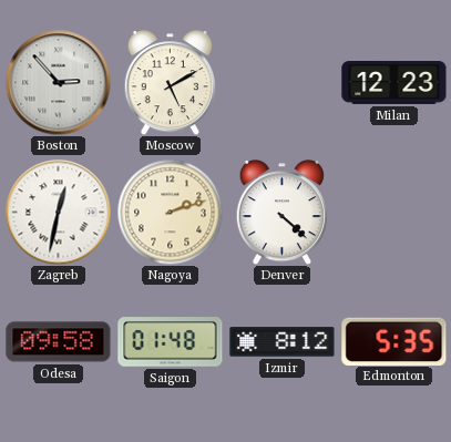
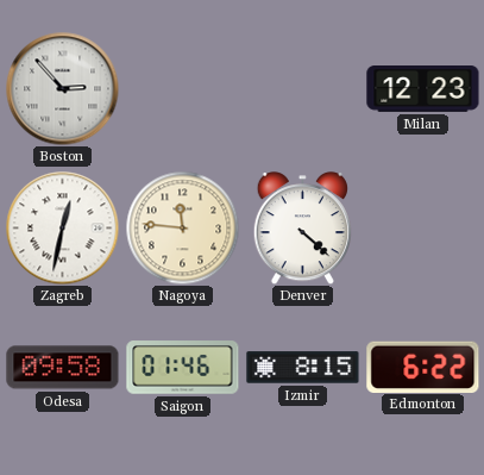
Moscow: 5:10 -> none
Nagoya: 2:12 -> 11:46
Saigon: 01:48 -> 01:46
Izmir: 8:12 -> 8:15
Edmonton: 5:35 -> 6:22
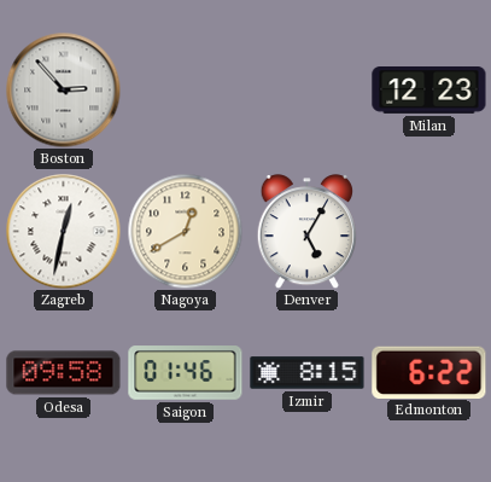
Nagoya: 11:46 -> 12:40
Denver: 4:22 -> 5:05
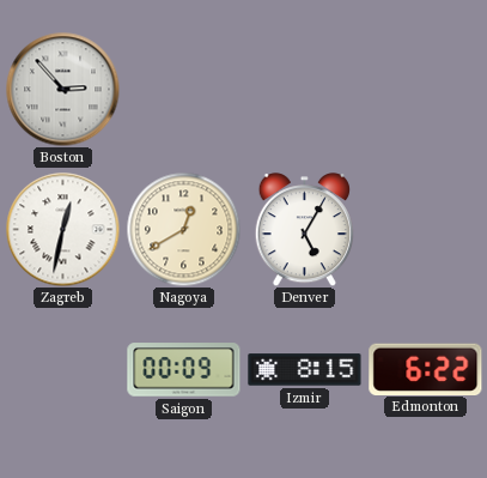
Milan: 12:23 -> none
Odesa: 09:58 -> none
Saigon: 01:46 -> 00:09
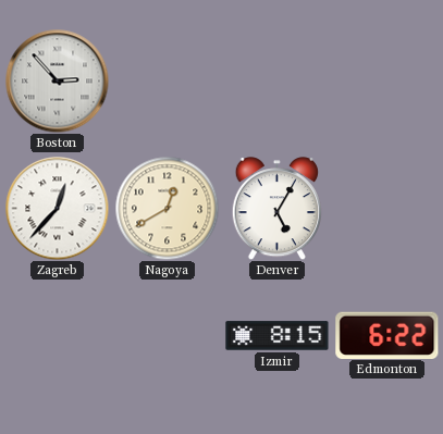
Zagreb: 12:32 -> 12:37
Saigon: 00:09 -> none
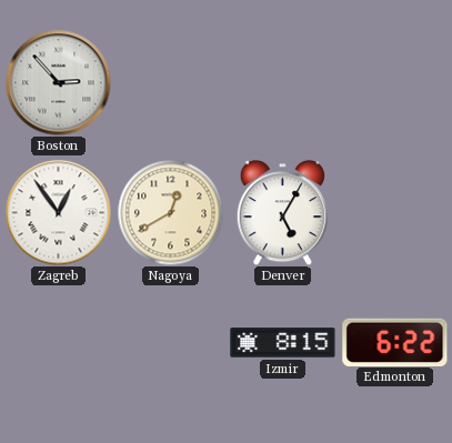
Zagreb: 12:37 -> 12:54
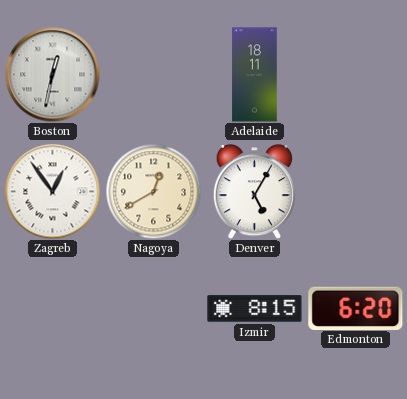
Boston: 2:53 -> 12:32
Adelaide: none -> 18:11
Edmonton: 6:22 -> 6:20
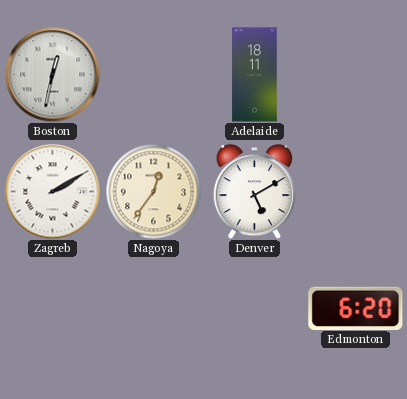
Zagreb: 12:54 -> 2:10
Nagoya: 12:40 -> 12:36
Denver: 5:05 -> 5:10
Izmir: 8:15 -> none
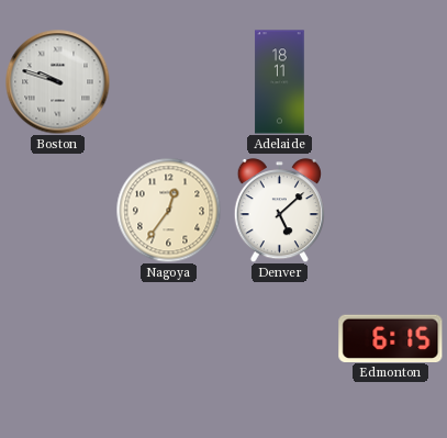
Boston: 12:32 -> 9:48
Zagreb: 2:10 -> none
Denver: 5:10 -> 5:08
Edmonton: 6:20 -> 6:15
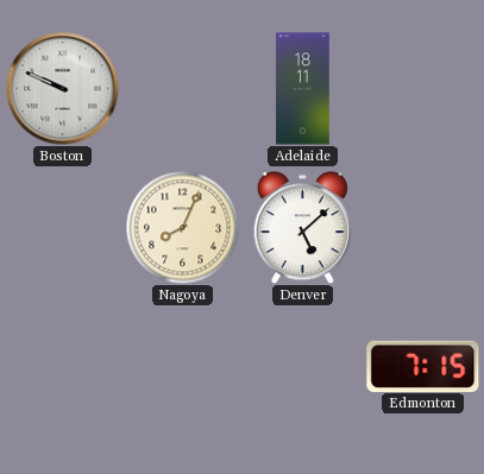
Boston: 9:48 -> 9:49
Nagoya: 12:36 -> 8:04
Edmonton: 6:15 -> 7:15
